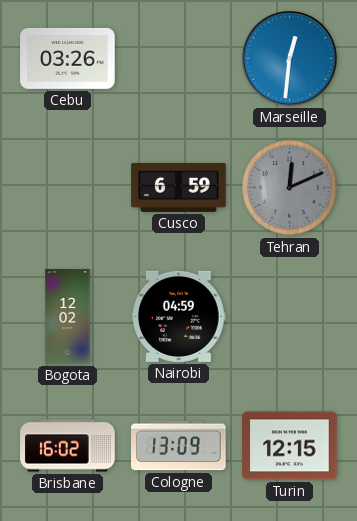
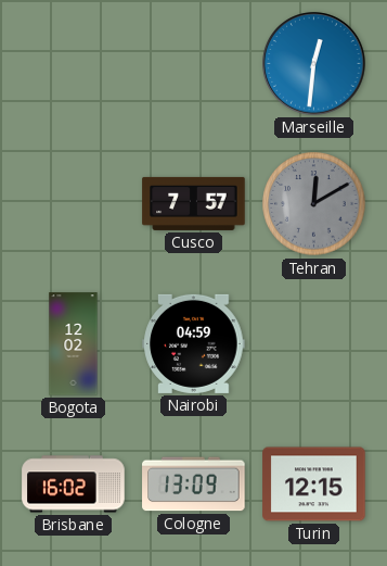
Cebu: 03:26 -> none
Cusco: 6:59 -> 7:57
Tehran: 12:11 -> 12:10
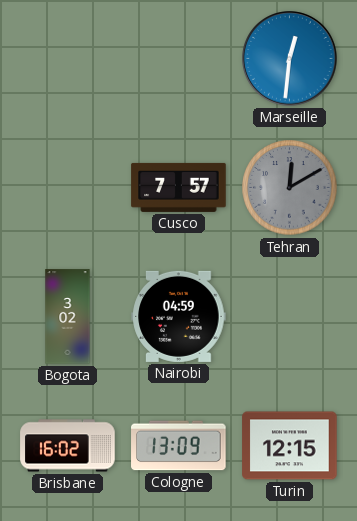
Bogota: 12:02 -> 3:02
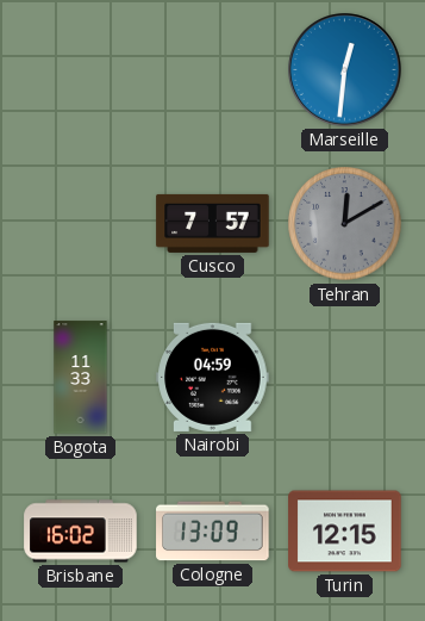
Bogota: 3:02 -> 11:33
